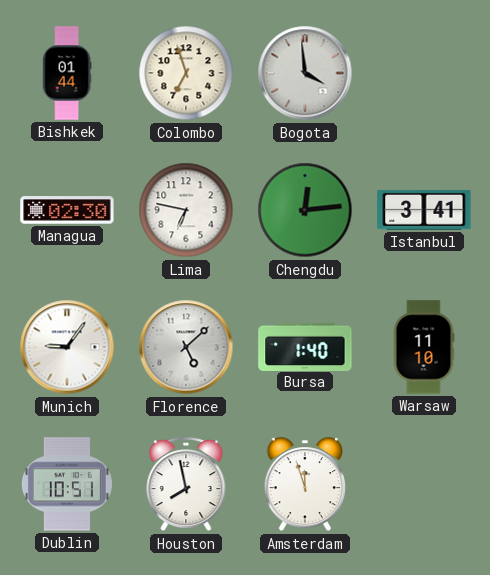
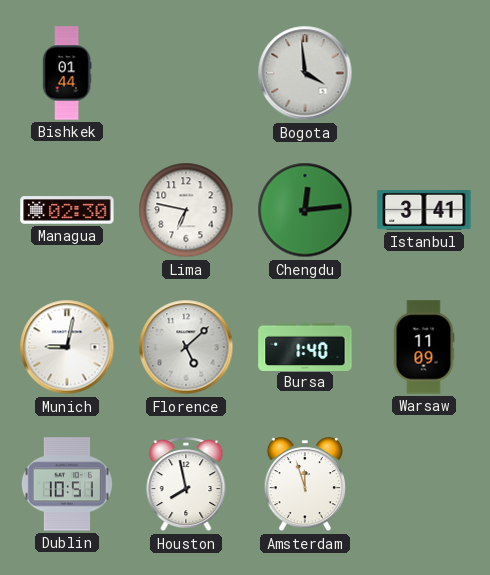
Colombo: 6:57 -> none
Munich: 9:06 -> 9:02
Warsaw: 11:10 -> 11:09
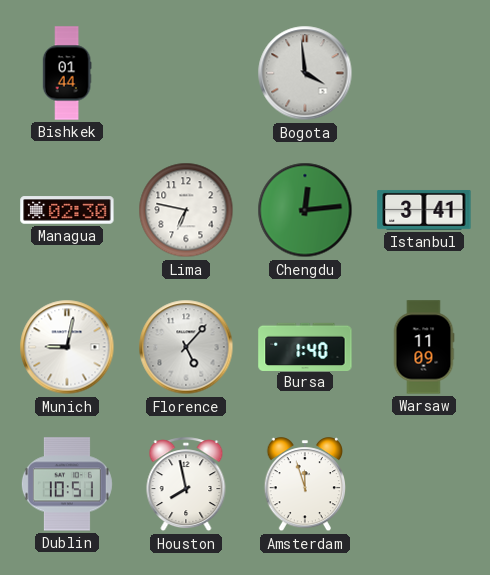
Florence: 5:08 -> 5:07
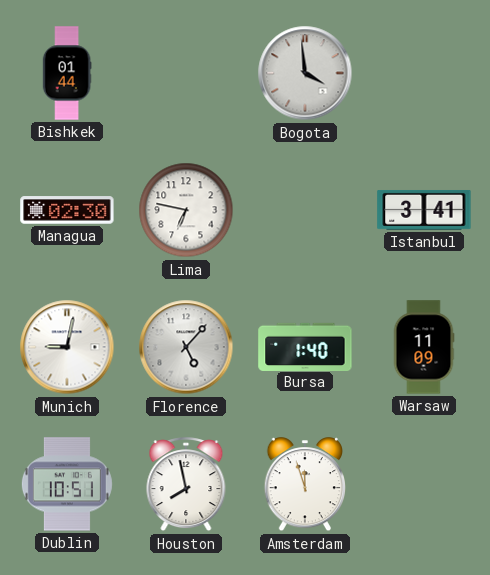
Chengdu: 12:14 -> none
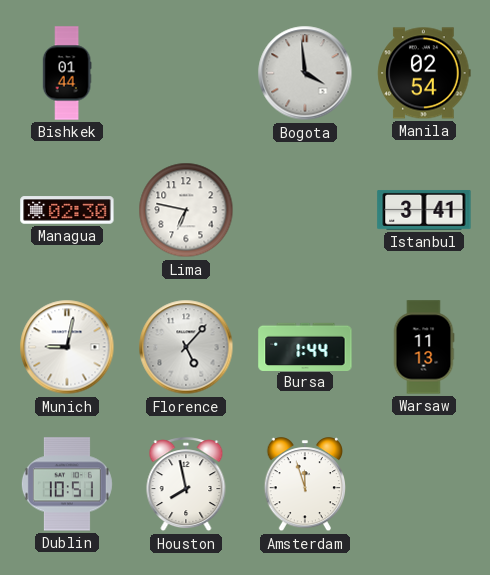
Manila: none -> 02:54
Bursa: 1:40 -> 1:44
Warsaw: 11:09 -> 11:13
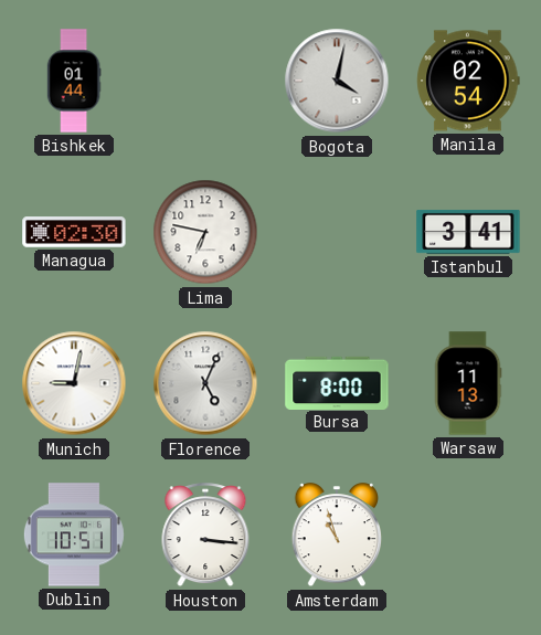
Bogota: 3:59 -> 4:02
Florence: 5:07 -> 5:04
Bursa: 1:44 -> 8:00
Houston: 7:58 -> 3:16
Amsterdam: 11:57 -> 10:57
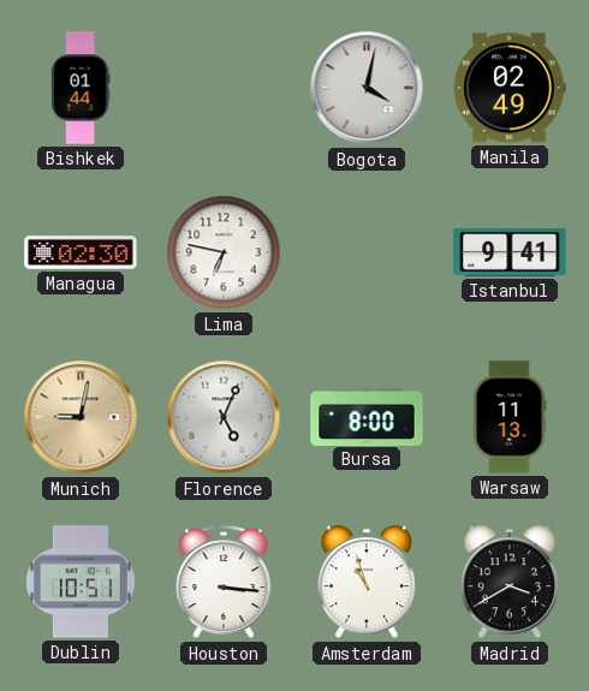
Manila: 02:54 -> 02:49
Istanbul: 3:41 -> 9:41
Munich dial: white -> champagne
Madrid: none -> 3:40
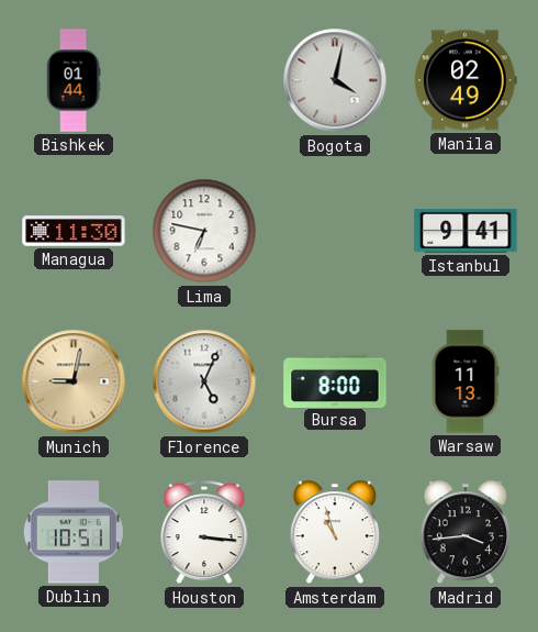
Managua: 02:30 -> 11:30
Madrid: 3:40 -> 3:44
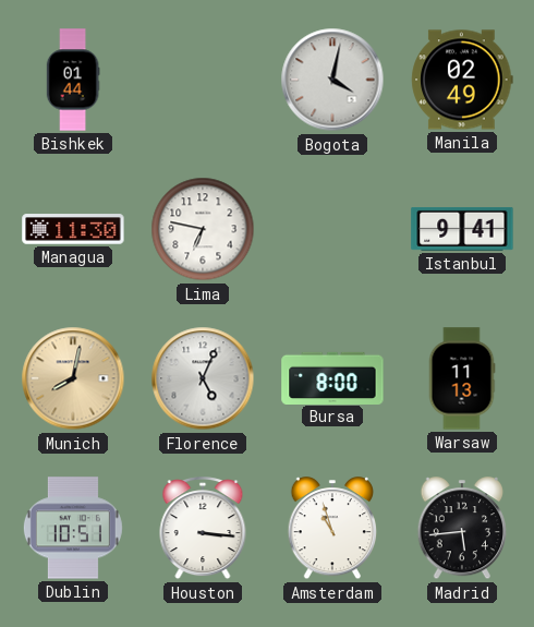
Munich: 9:02 -> 8:02
Madrid: 3:44 -> 5:44
